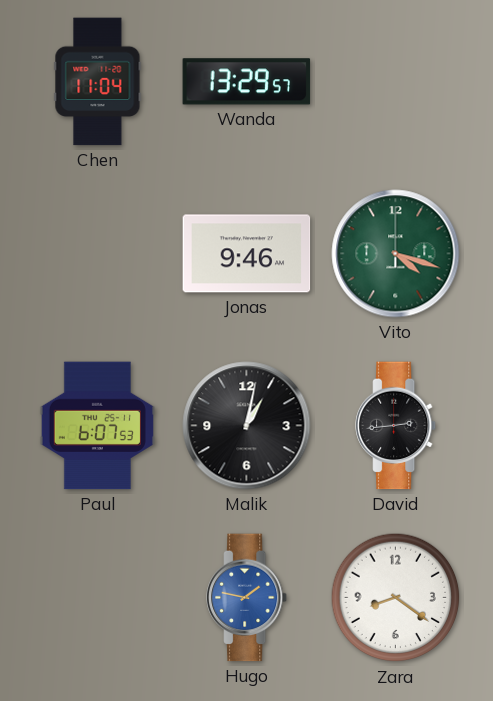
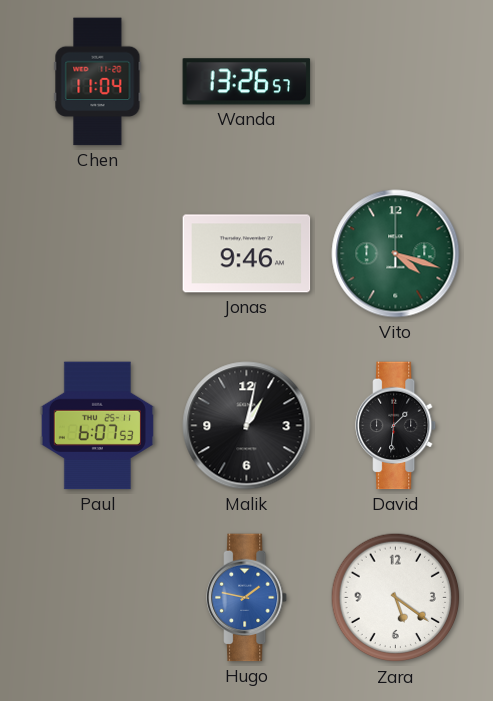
Wanda: 13:29 -> 13:26
David: 2:44 -> 1:31
Zara: 8:21 -> 5:21
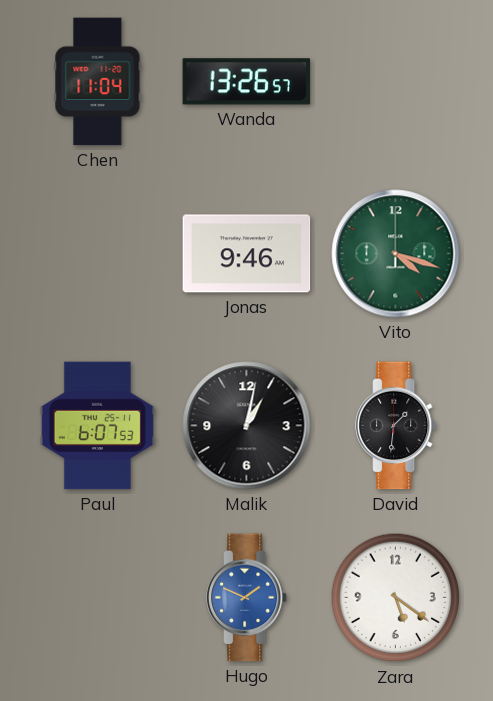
Hugo: 1:47 -> 1:49
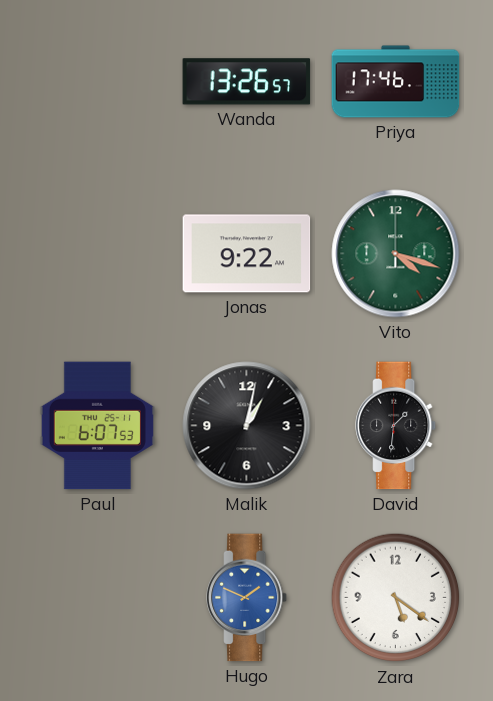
Chen: 11:04 -> none
Priya: none -> 17:46
Jonas: 9:46 -> 9:22
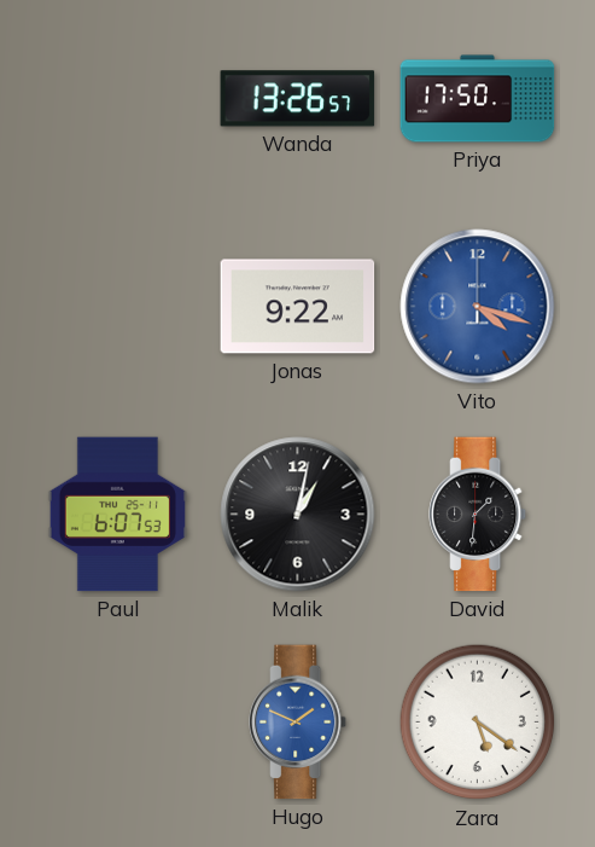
Priya: 17:46 -> 17:50
Vito dial: green -> blue
